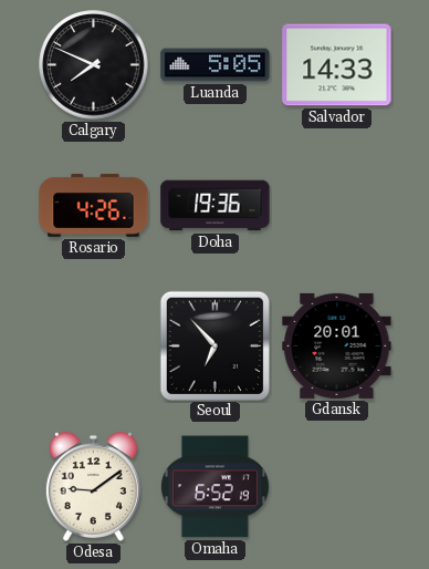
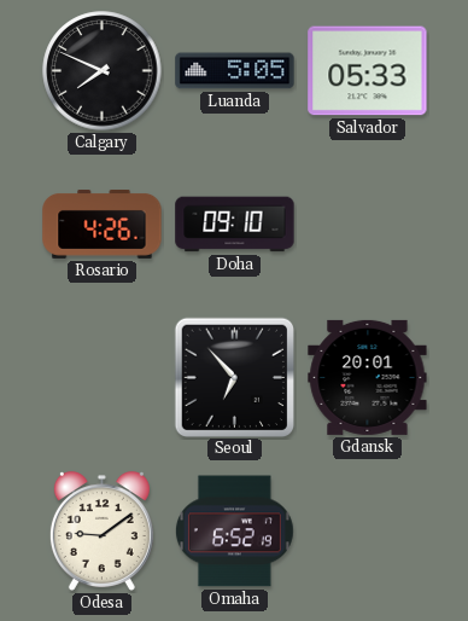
Salvador: 14:33 -> 05:33
Doha: 19:36 -> 09:10
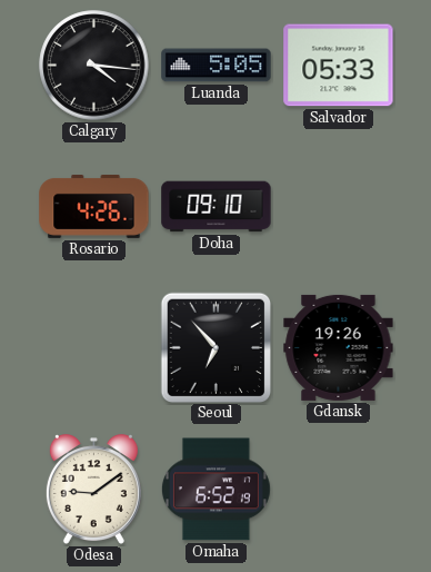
Calgary: 7:49 -> 4:16
Gdansk: 20:01 -> 19:26
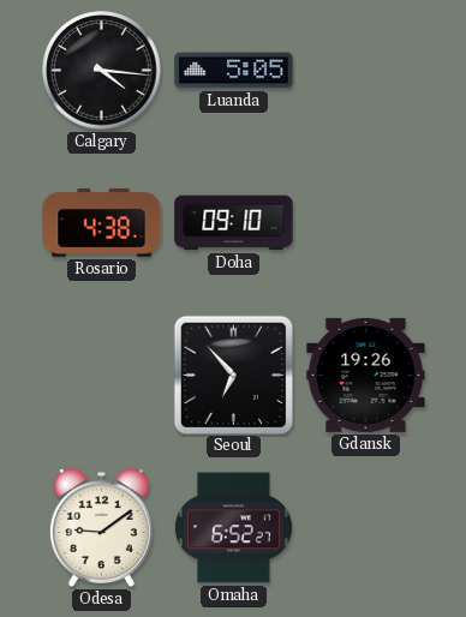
Salvador: 05:33 -> none
Rosario: 4:26 -> 4:38
Omaha: 6:52:19 -> 6:52:27
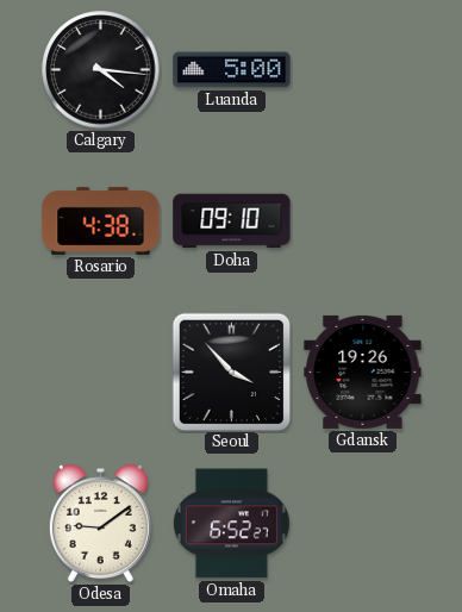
Luanda: 5:05 -> 5:00
Seoul: 6:53 -> 3:53
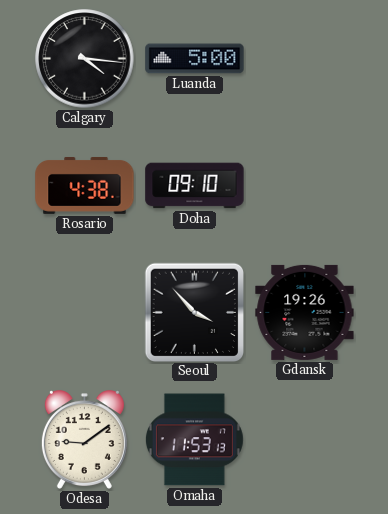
Omaha: 6:52 -> 11:53
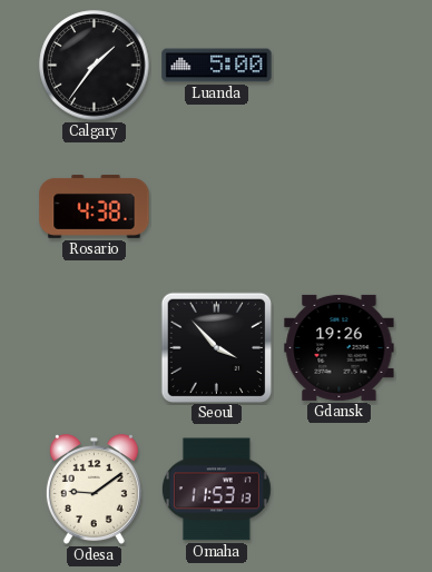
Calgary: 4:16 -> 1:36
Doha: 09:10 -> none
